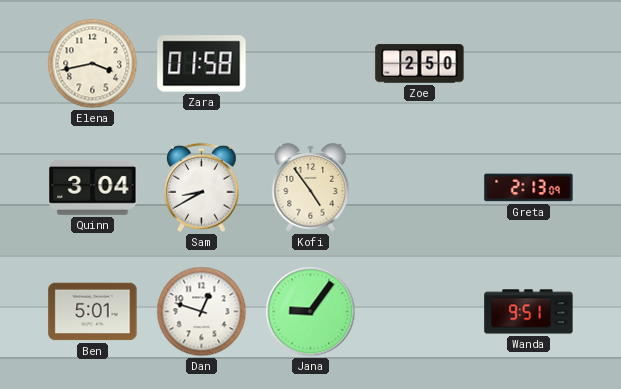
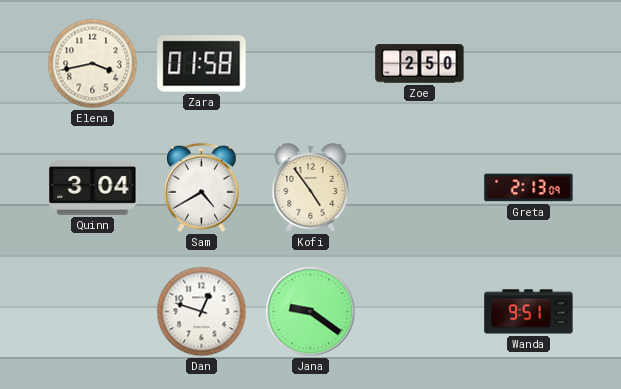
Sam: 8:40 -> 4:40
Ben: 5:01 -> none
Jana: 9:06 -> 9:21
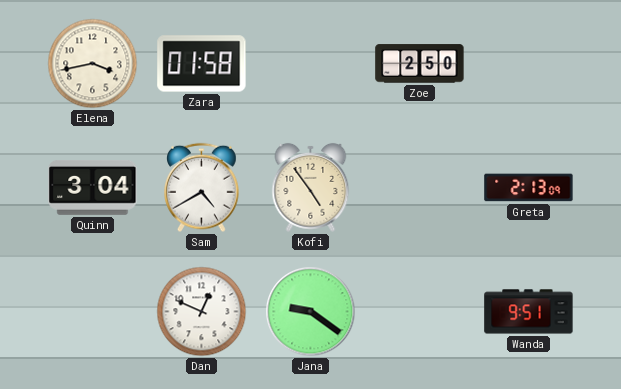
Dan: 12:48 -> 12:49
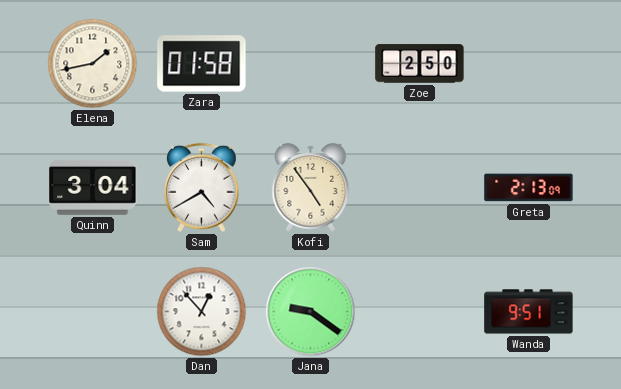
Elena: 3:43 -> 1:43
Dan: 12:49 -> 12:53
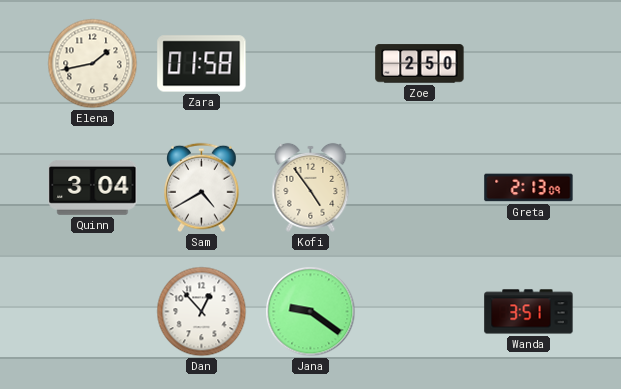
Wanda: 9:51 -> 3:51
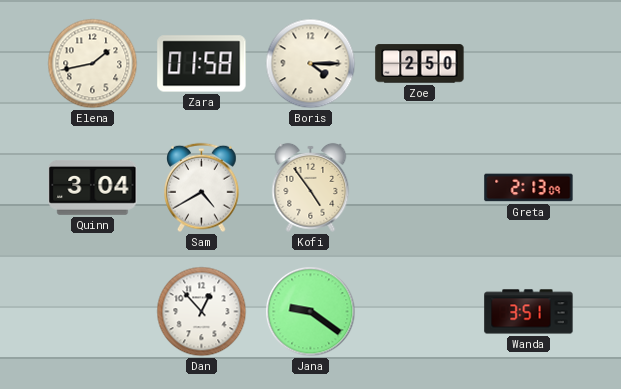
Boris: none -> 4:15
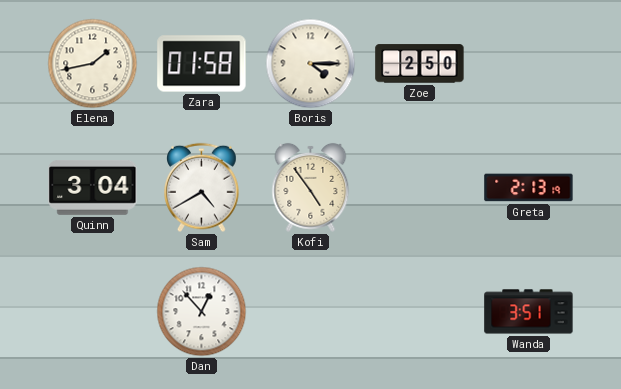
Greta: 2:13:09 -> 2:13:19
Jana: 9:21 -> none
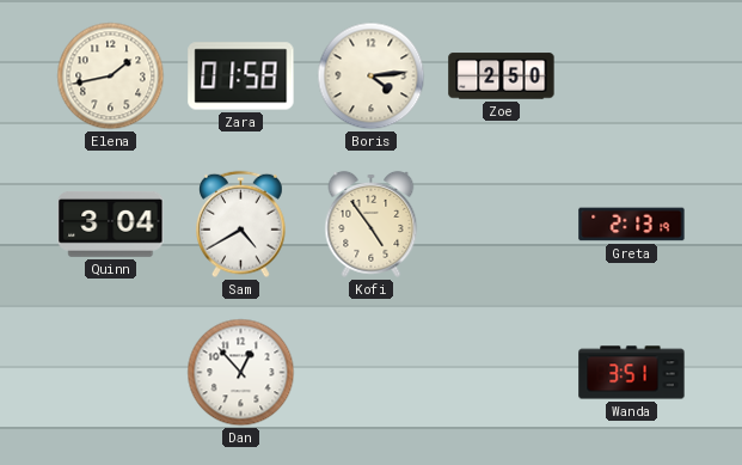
Boris: 4:15 -> 4:14
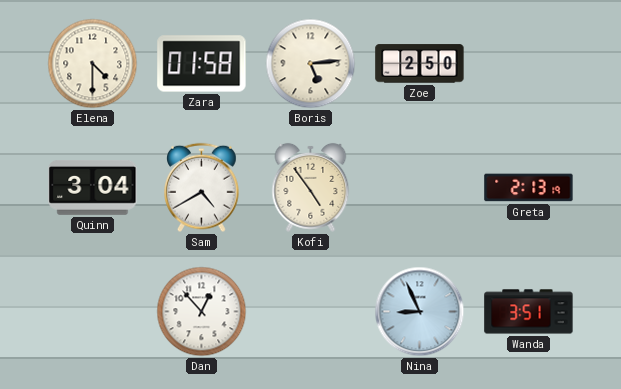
Elena: 1:43 -> 4:30
Boris: 4:14 -> 5:14
Nina: none -> 8:56
